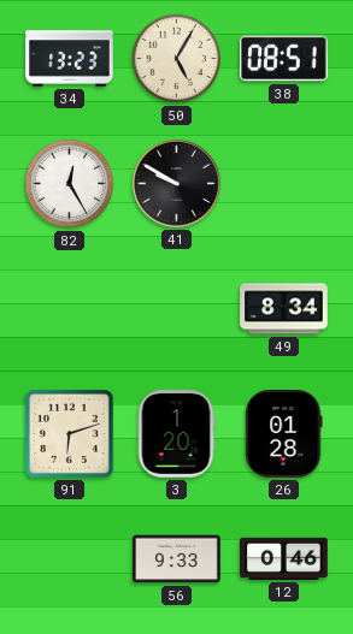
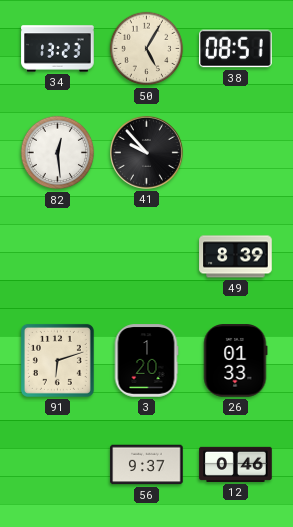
82: 12:25 -> 12:29
41: 9:50 -> 9:53
49: 8:34 -> 8:39
26: 01:28 -> 01:33
56: 9:33 -> 9:37
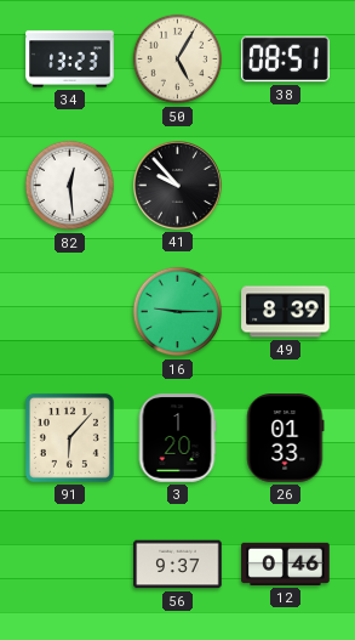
16: none -> 9:15
91: 6:12 -> 6:07
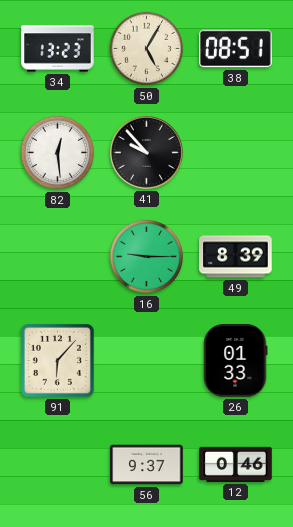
3: 1:20 -> none
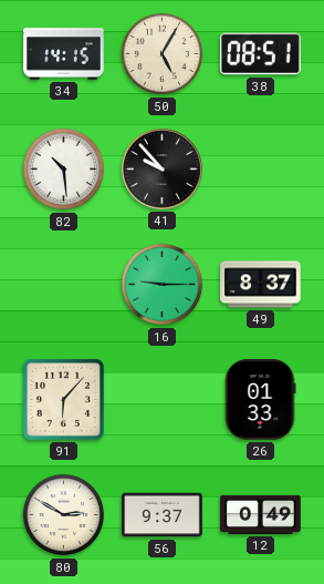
34: 13:23 -> 14:15
82: 12:29 -> 10:29
49: 8:39 -> 8:37
80: none -> 2:50
12: 0:46 -> 0:49
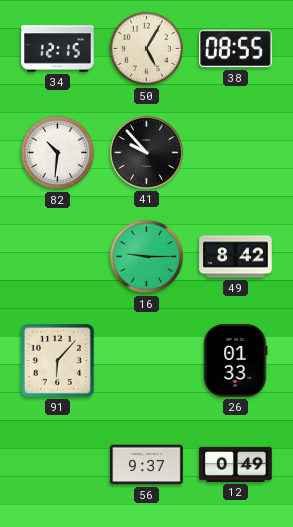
34: 14:15 -> 12:15
38: 08:51 -> 08:55
82: 10:29 -> 10:31
49: 8:37 -> 8:42
80: 2:50 -> none
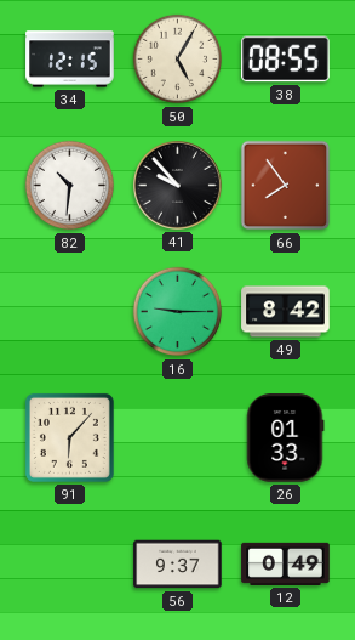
66: none -> 7:54
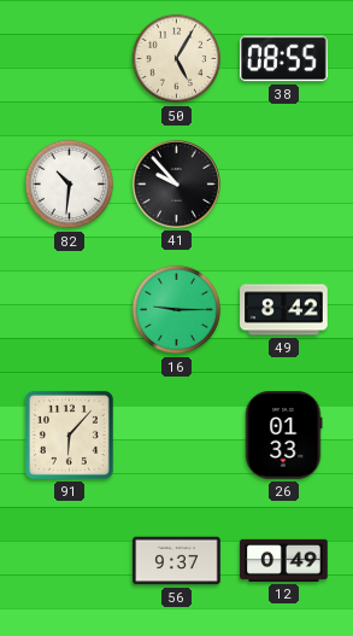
34: 12:15 -> none
66: 7:54 -> none
